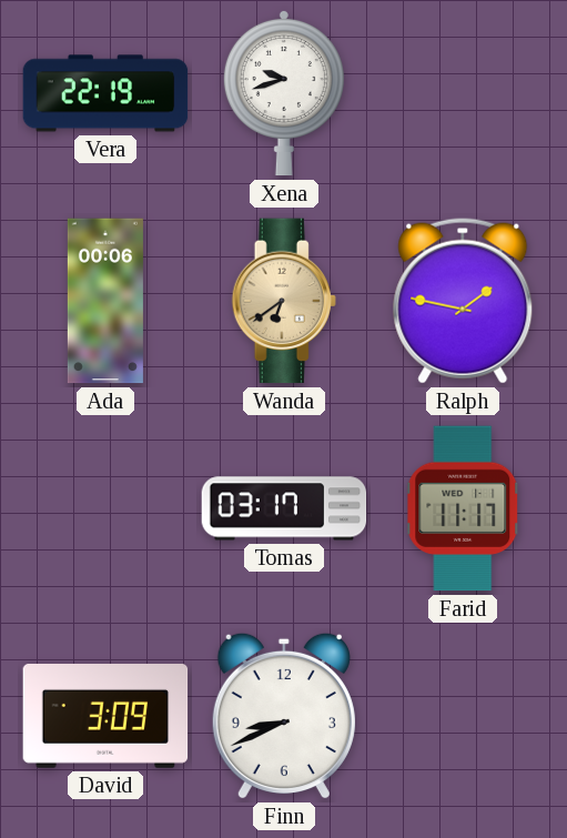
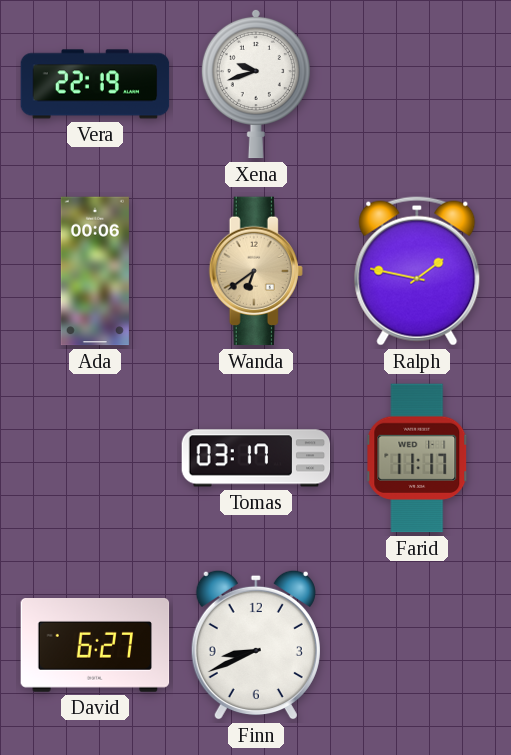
David: 3:09 -> 6:27
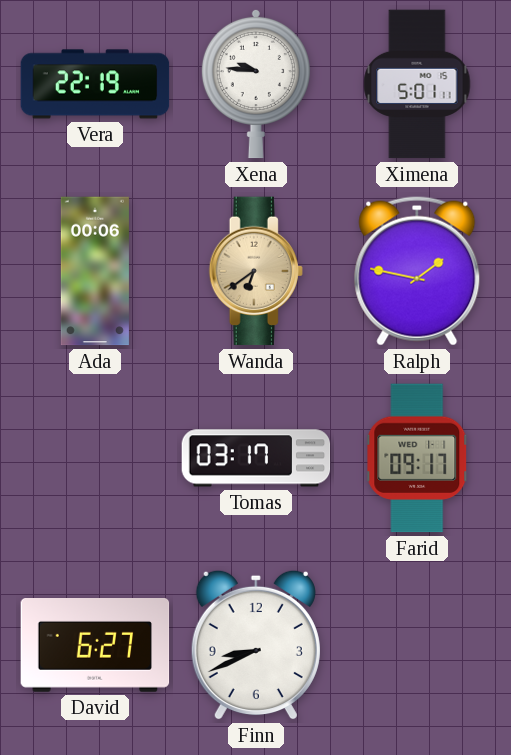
Xena: 9:42 -> 9:46
Ximena: none -> 5:01
Farid: 11:17 -> 09:17
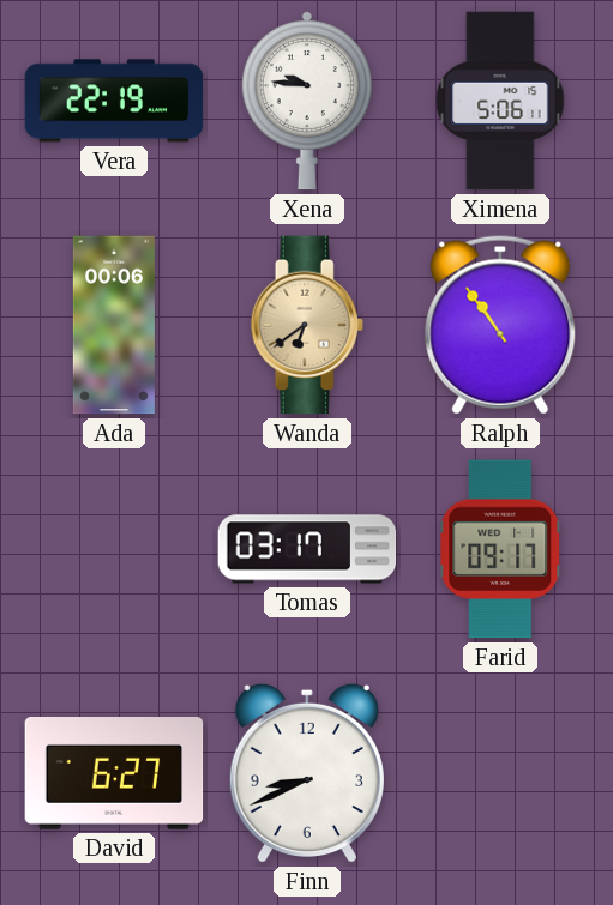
Ximena: 5:01 -> 5:06
Ralph: 1:47 -> 10:54
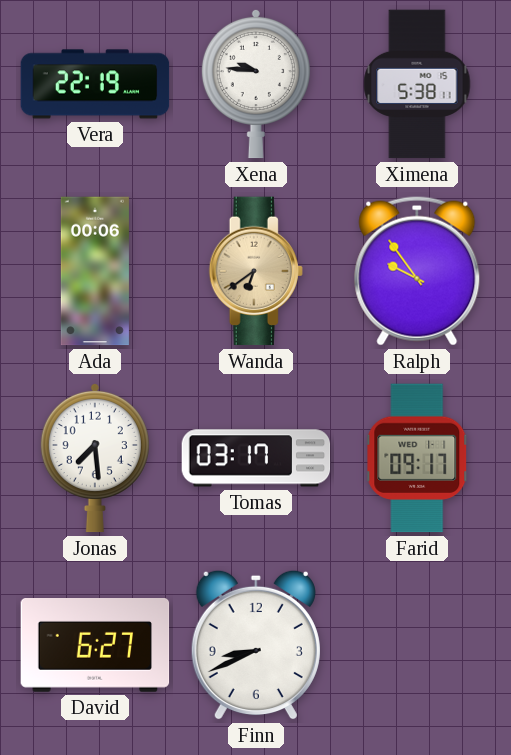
Ximena: 5:06 -> 5:38
Ralph: 10:54 -> 9:54
Jonas: none -> 7:29
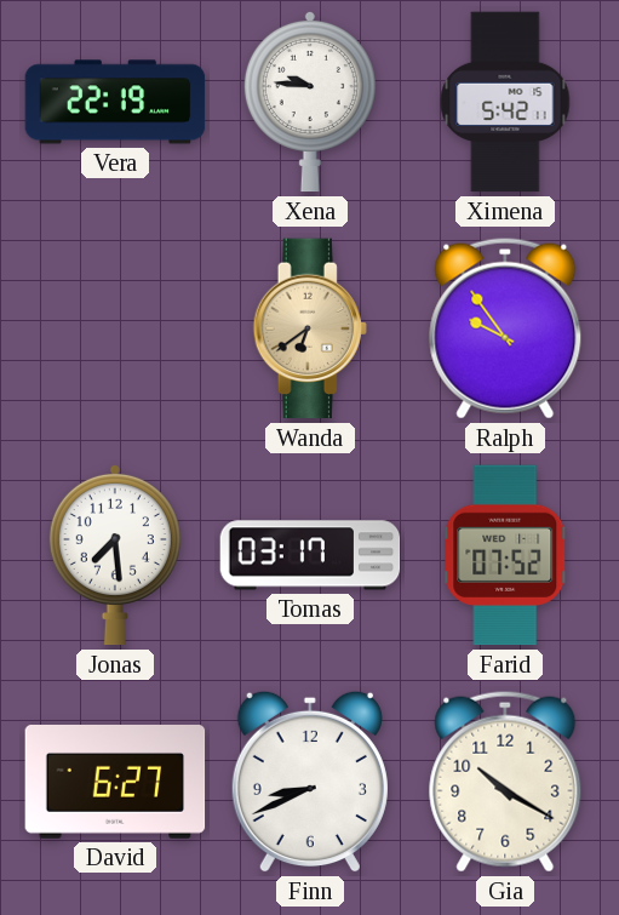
Ximena: 5:38 -> 5:42
Ada: 00:06 -> none
Farid: 09:17 -> 07:52
Gia: none -> 10:20
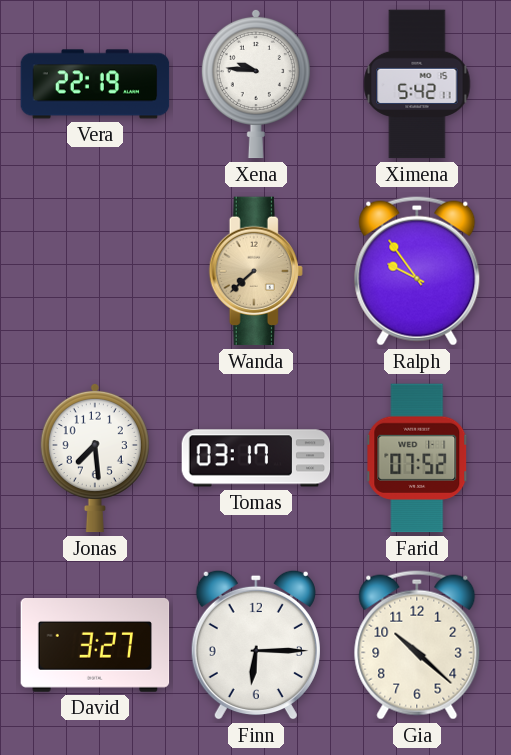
Wanda: 6:39 -> 7:38
David: 6:27 -> 3:27
Finn: 8:41 -> 6:15
Gia: 10:20 -> 10:22
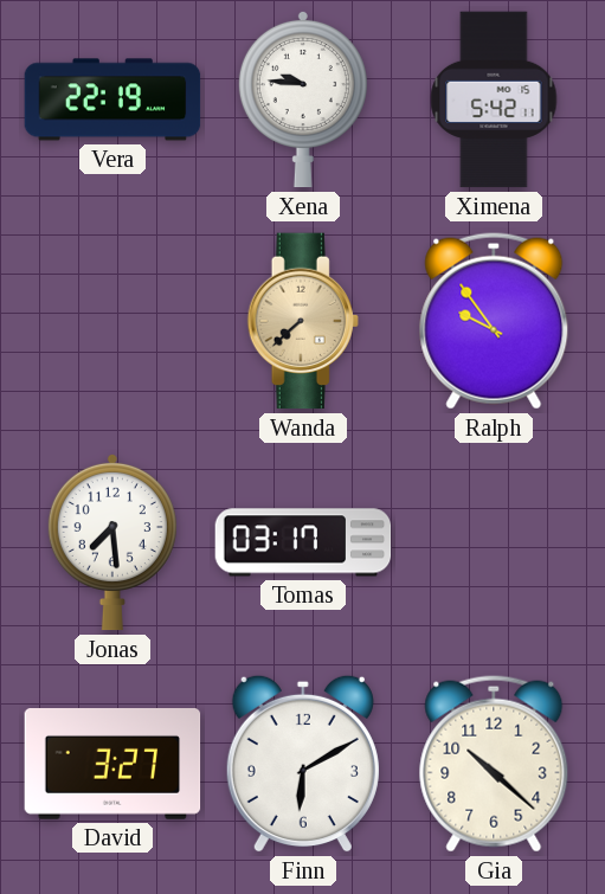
Farid: 07:52 -> none
Finn: 6:15 -> 6:10
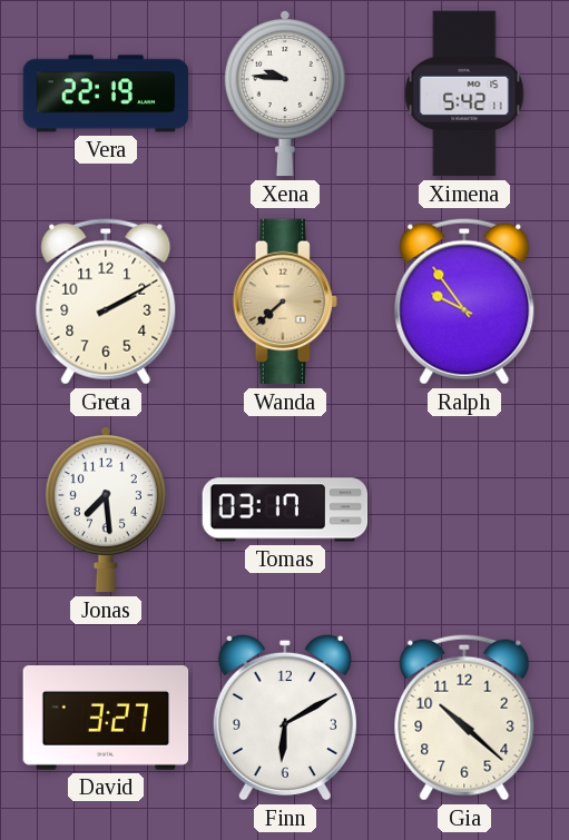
Greta: none -> 2:10
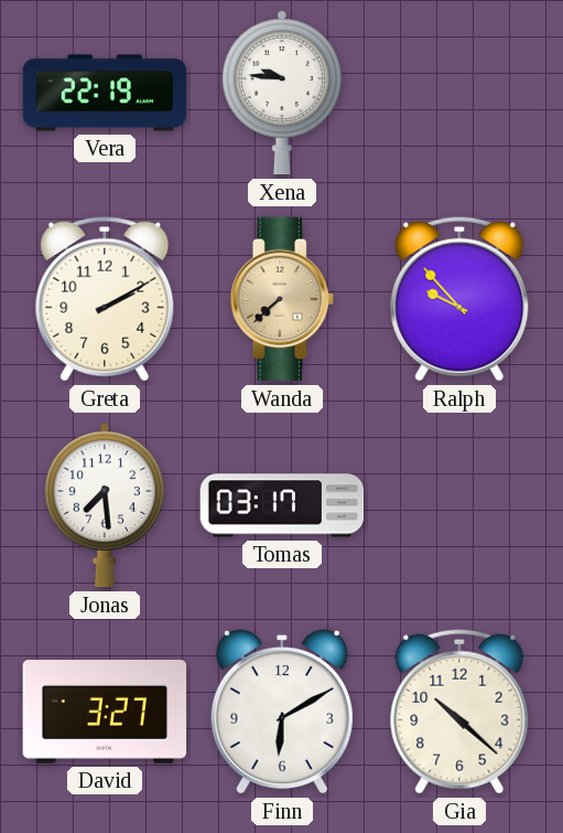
Ximena: 5:42 -> none
Ralph: 9:54 -> 9:53
